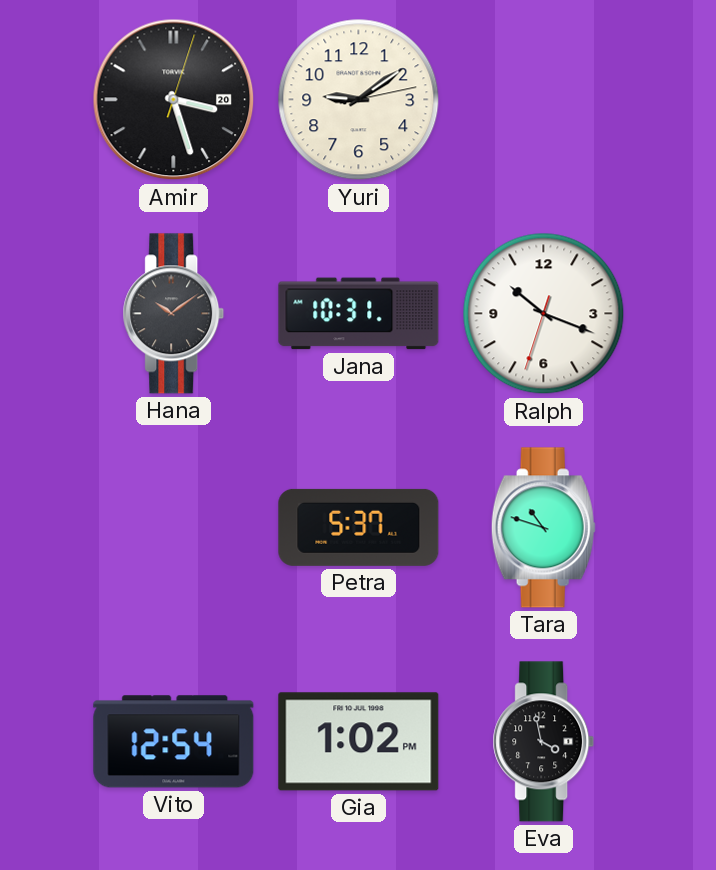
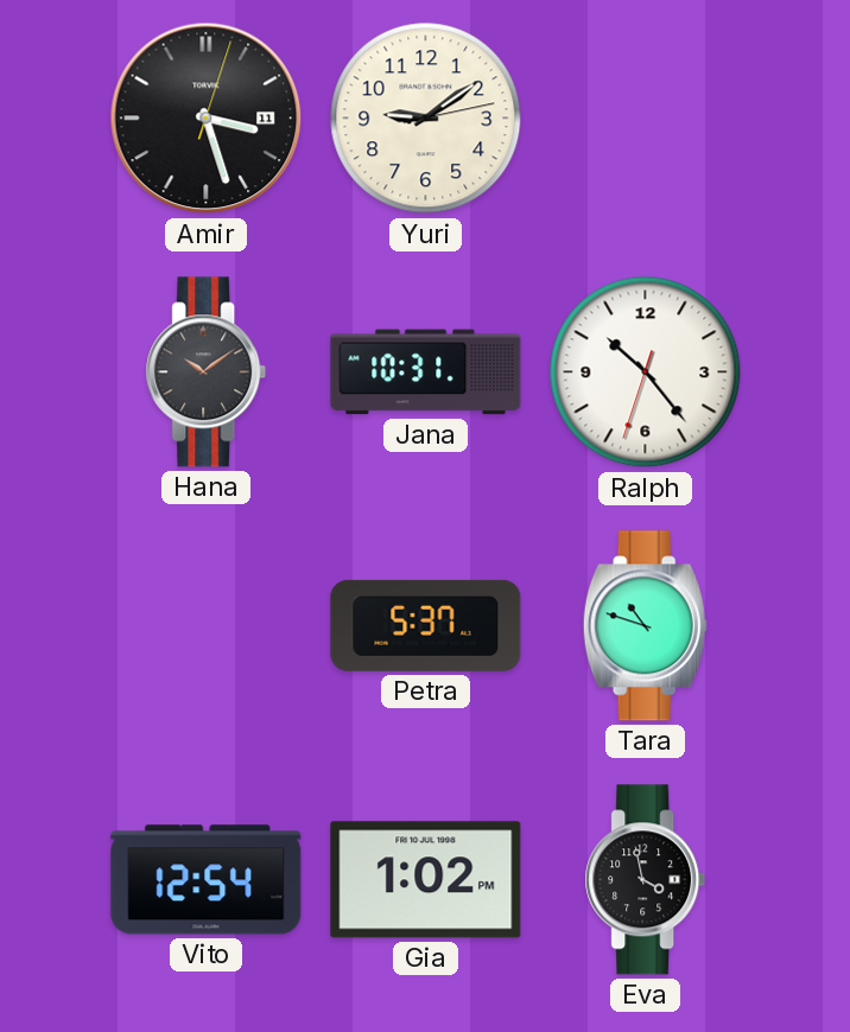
Amir date: 20 -> 11
Ralph: 10:18 -> 10:23
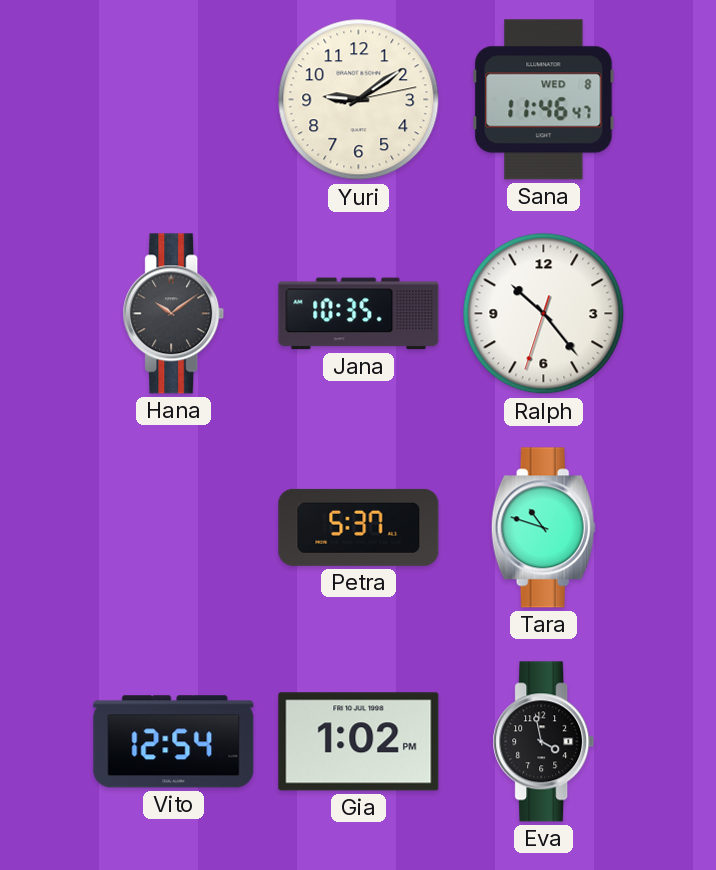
Amir: 3:27 -> none
Sana: none -> 11:46
Jana: 10:31 -> 10:35
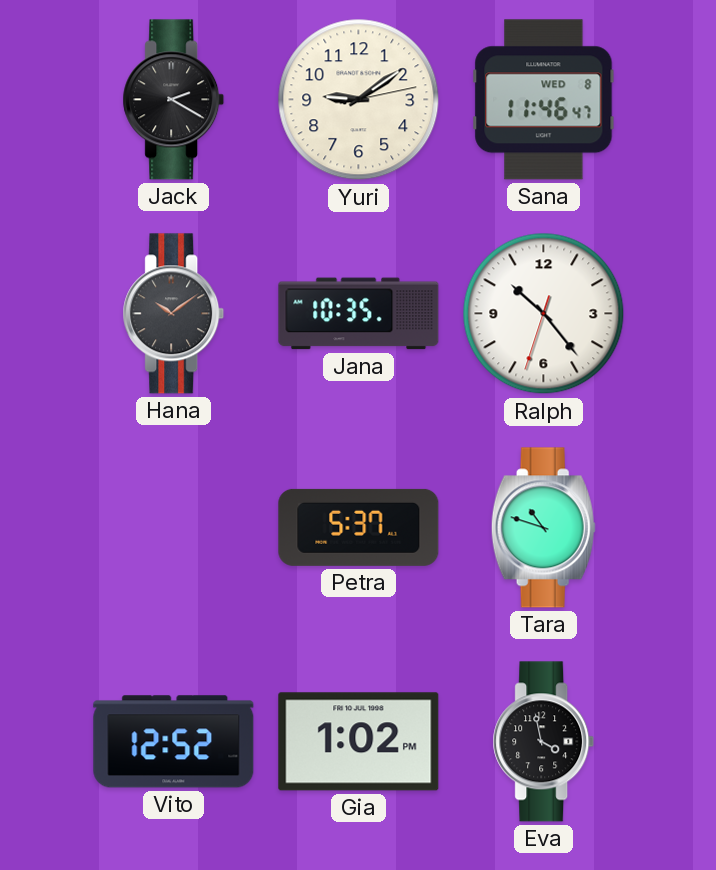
Jack: none -> 2:20
Vito: 12:54 -> 12:52
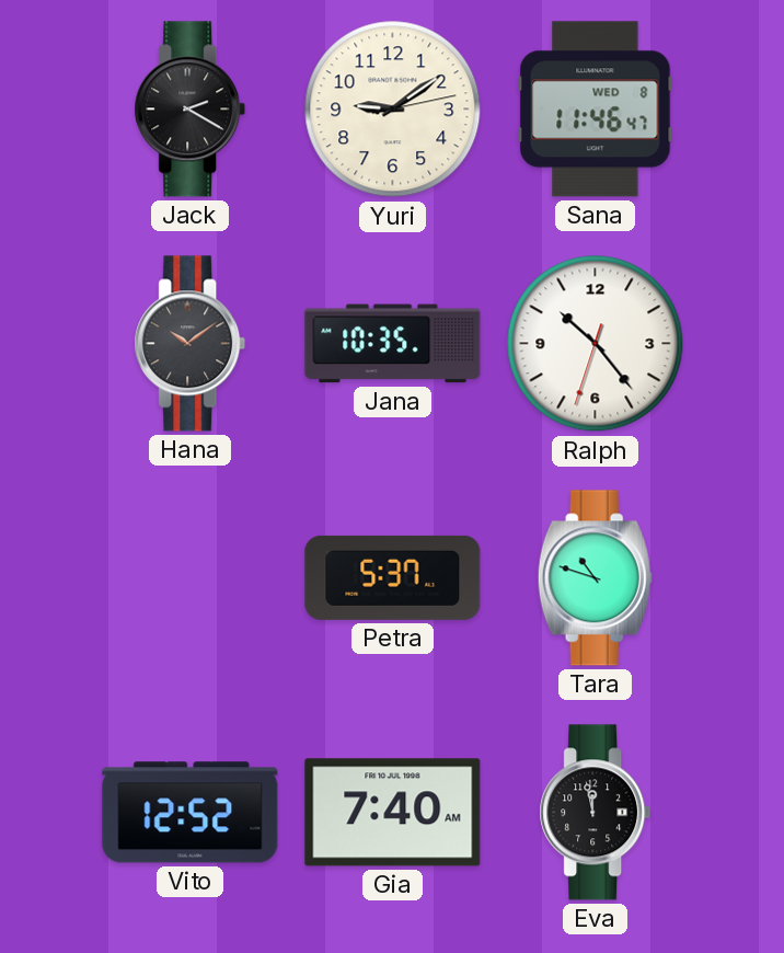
Gia: 1:02 -> 7:40
Eva: 3:58 -> 11:58
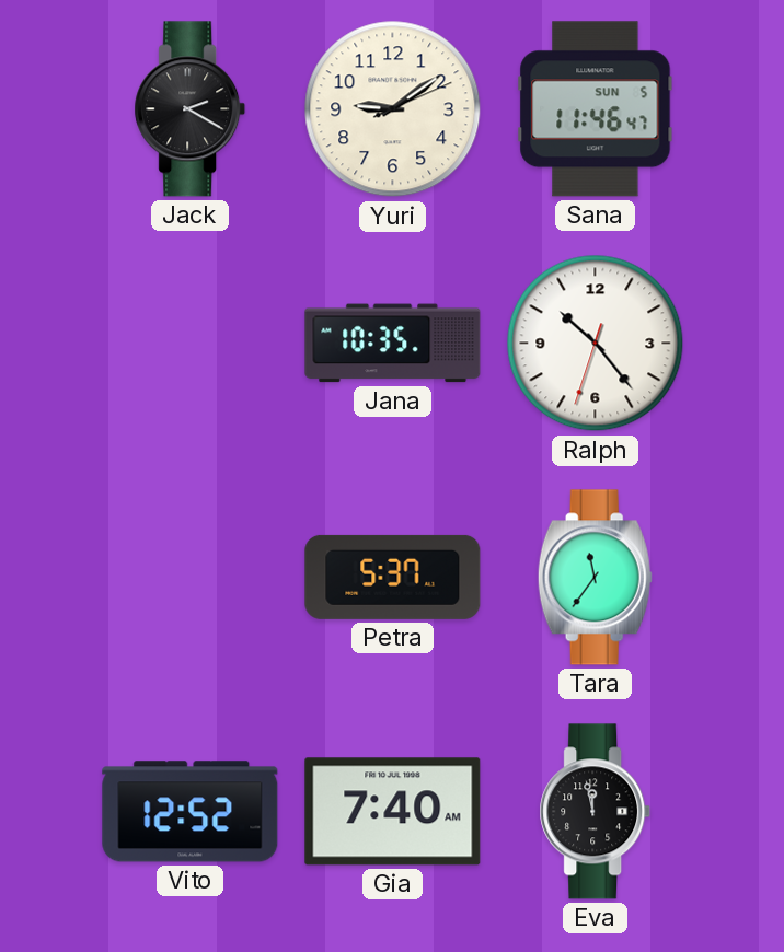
Yuri: 9:09:13 -> 9:09:11
Sana date: WED 8 -> SUN 5
Hana: 10:09 -> none
Tara: 10:48 -> 11:36
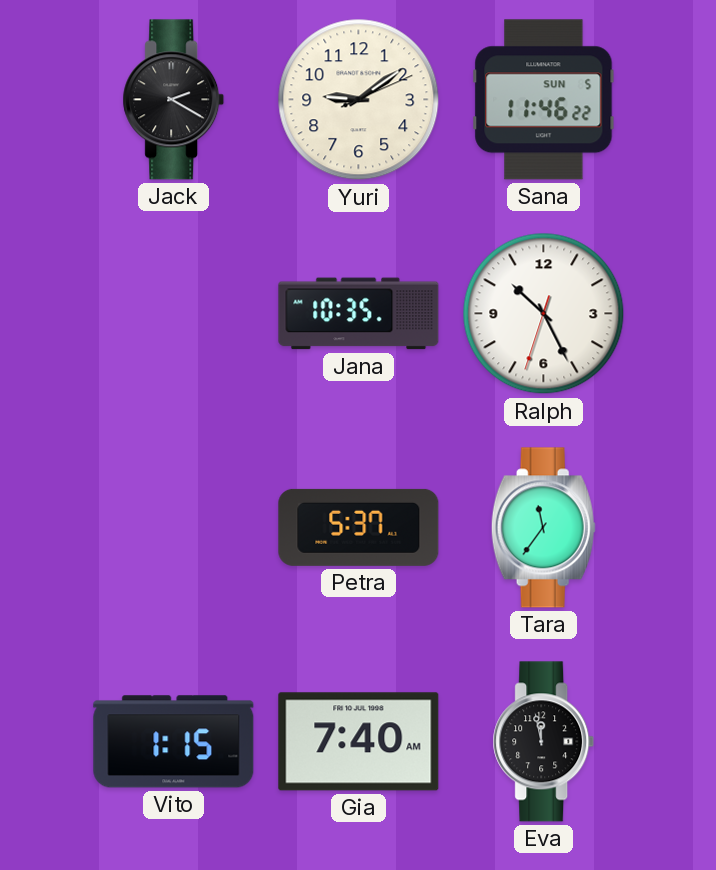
Sana: 11:46:47 -> 11:46:22
Ralph: 10:23 -> 10:25
Vito: 12:52 -> 1:15
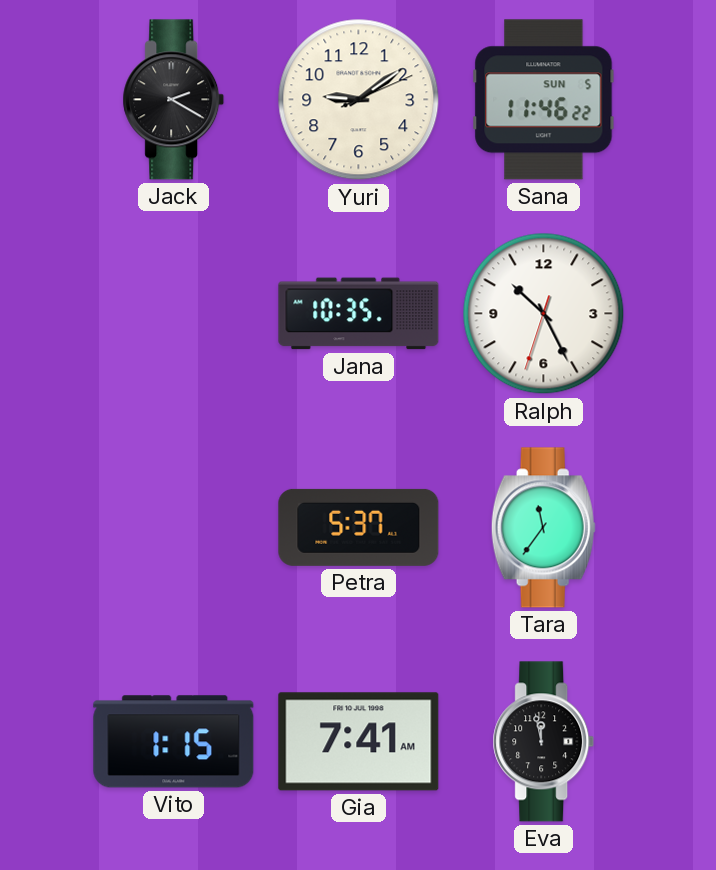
Gia: 7:40 -> 7:41
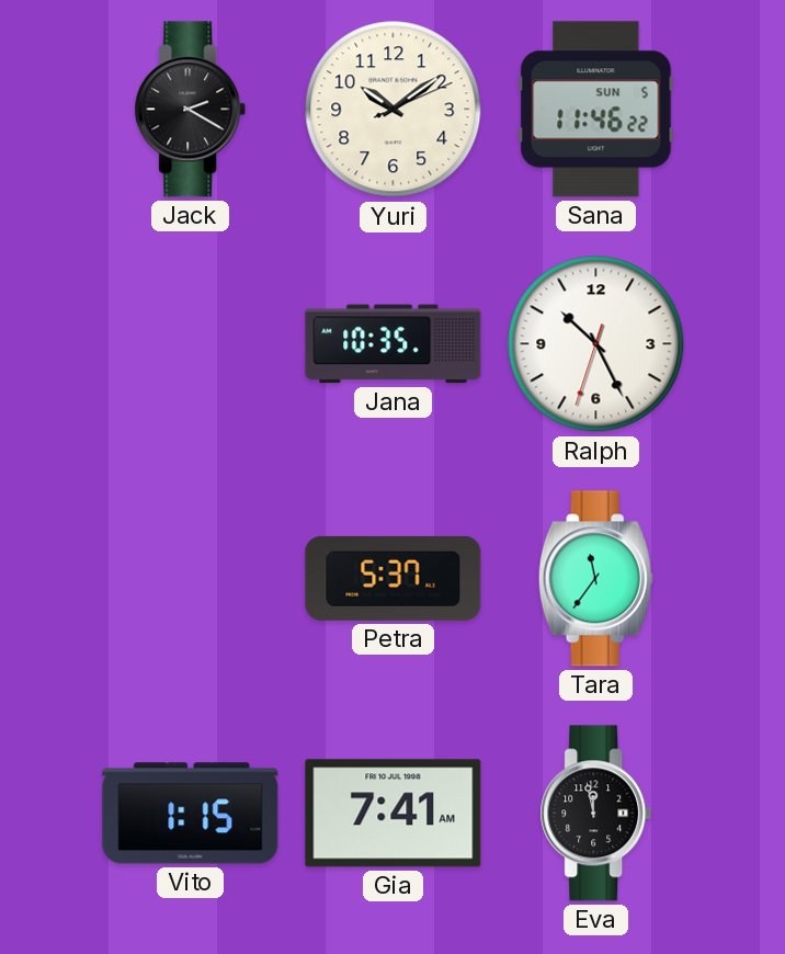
Yuri: 9:09 -> 10:09
